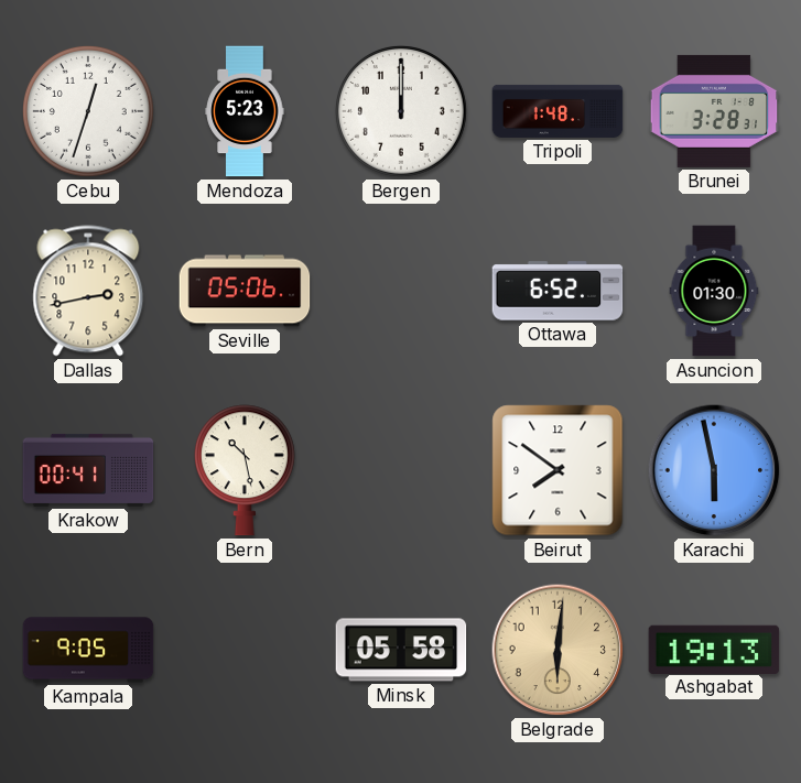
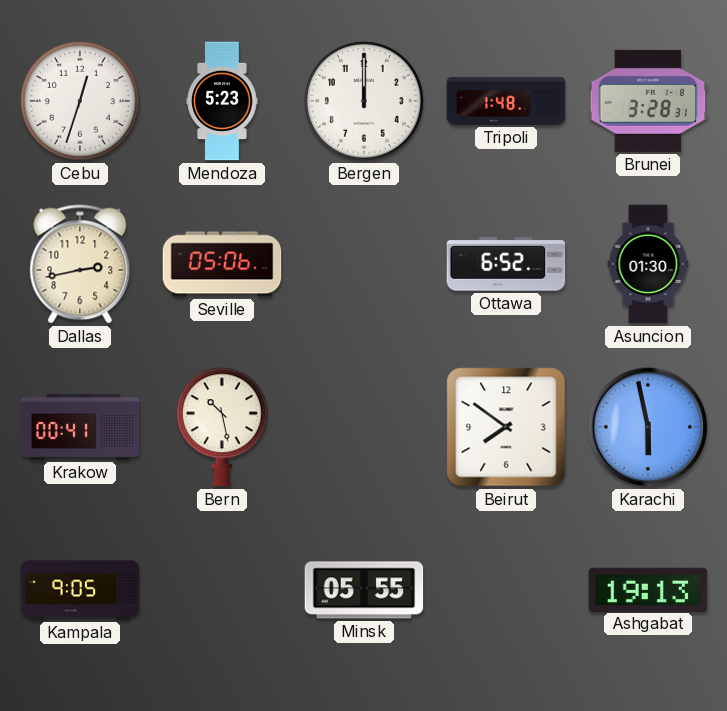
Minsk: 05:58 -> 05:55
Belgrade: 6:01 -> none
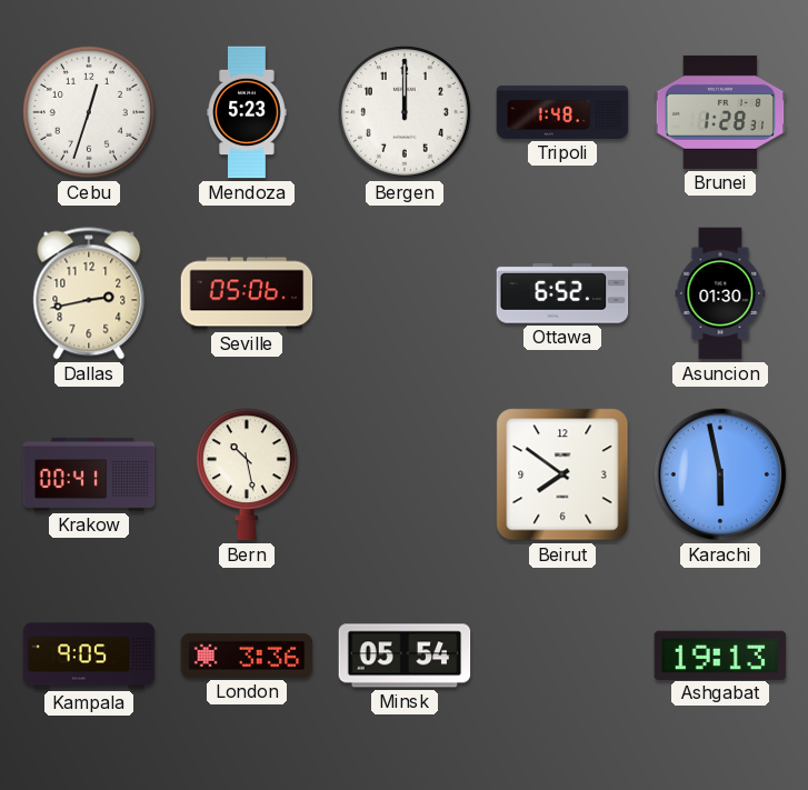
Brunei: 3:28 -> 1:28
London: none -> 3:36
Minsk: 05:55 -> 05:54
